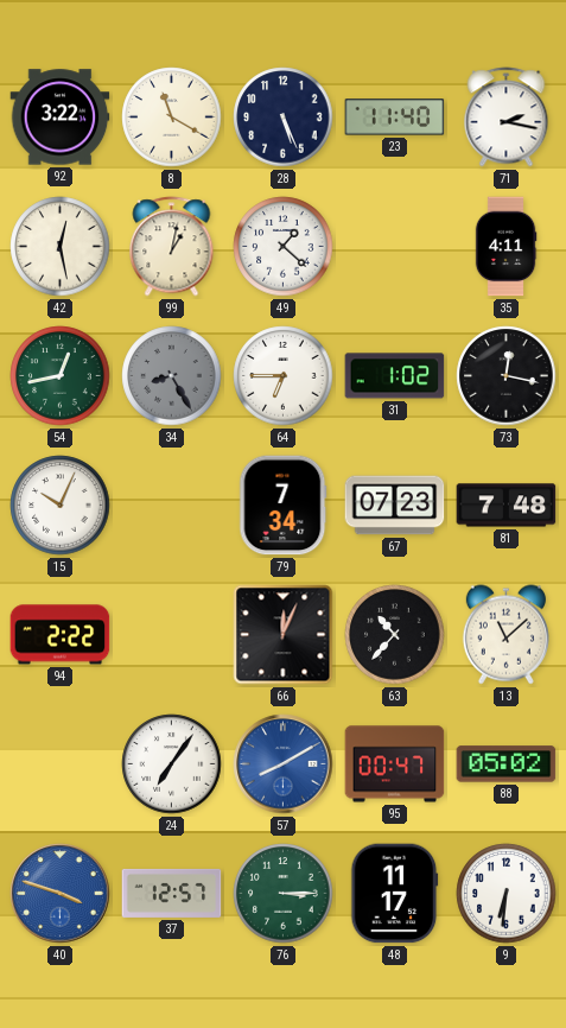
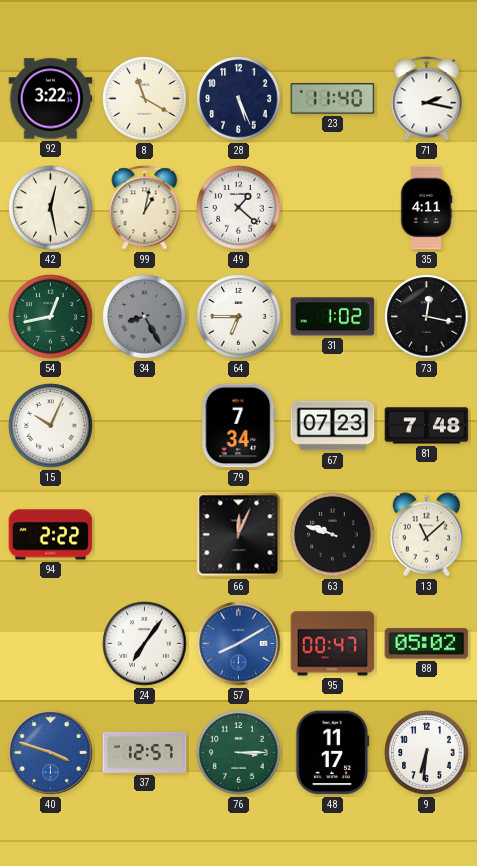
63: 10:37 -> 9:48
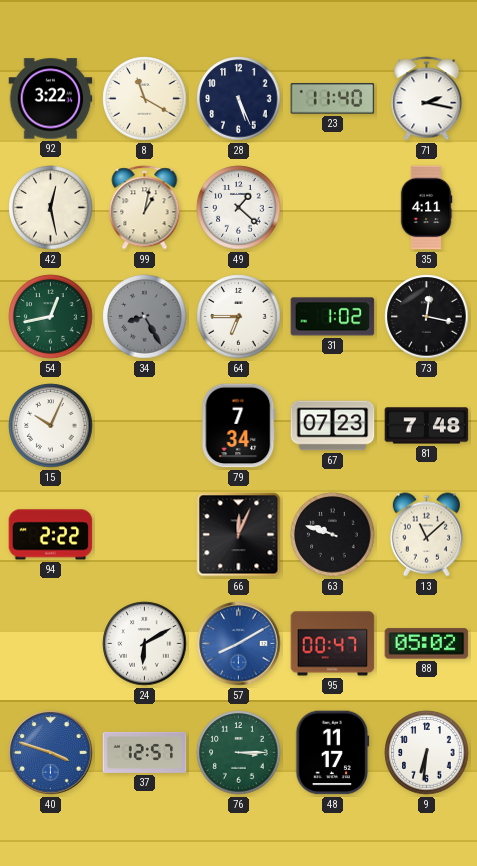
24: 7:06 -> 6:10
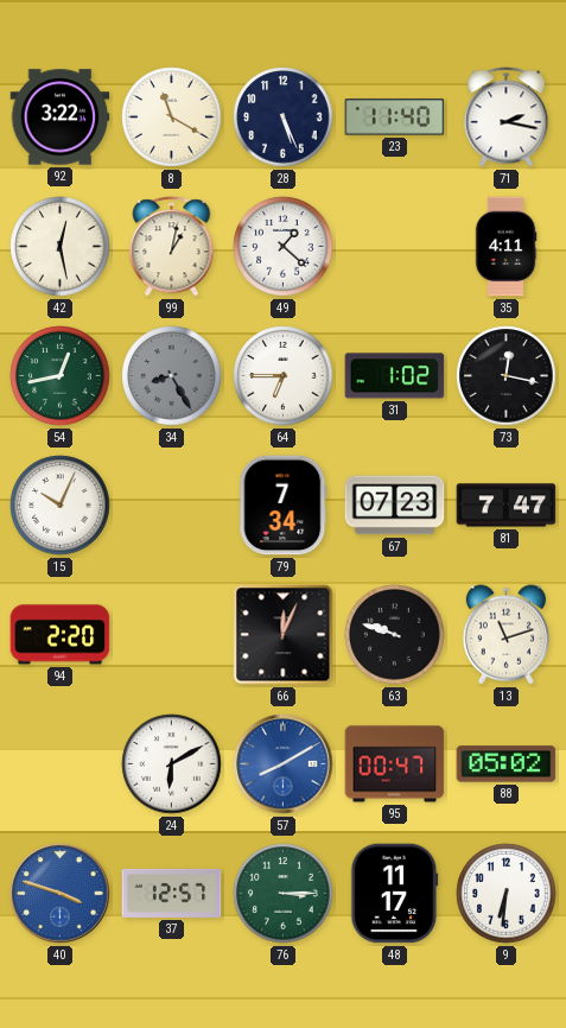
81: 7:48 -> 7:47
94: 2:22 -> 2:20
13: 11:08 -> 11:12
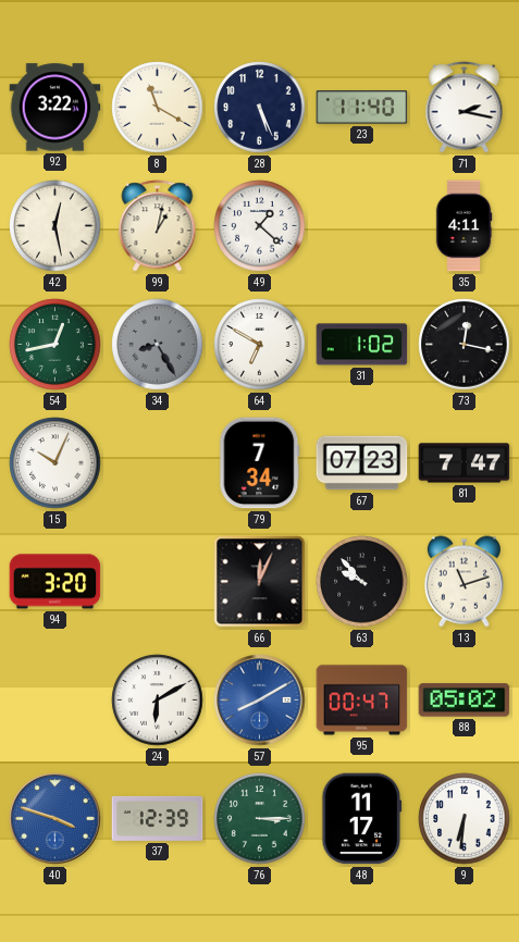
64: 6:45 -> 6:50
94: 2:20 -> 3:20
63: 9:48 -> 9:53
37: 12:57 -> 12:39
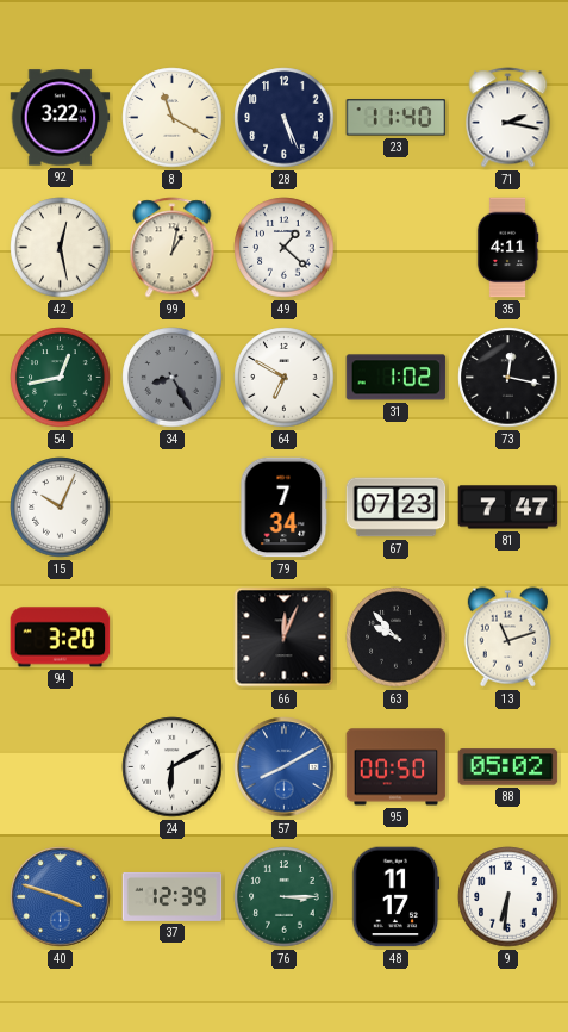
95: 00:47 -> 00:50
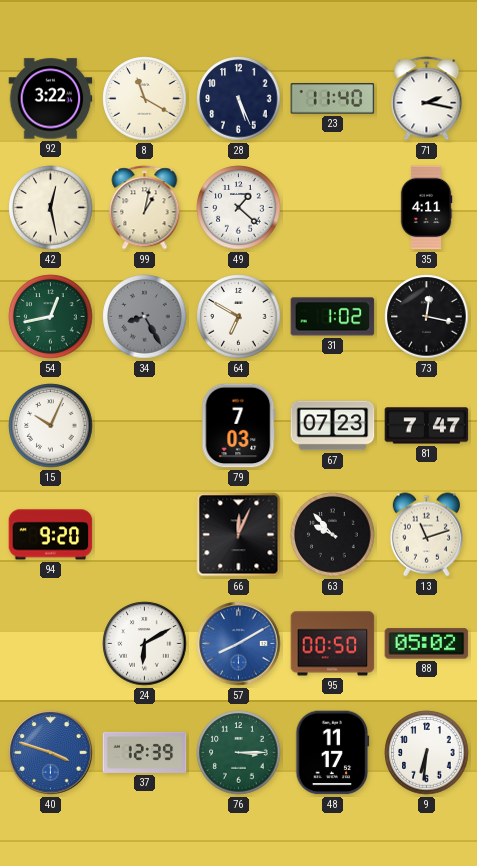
79: 7:34 -> 7:03
94: 3:20 -> 9:20
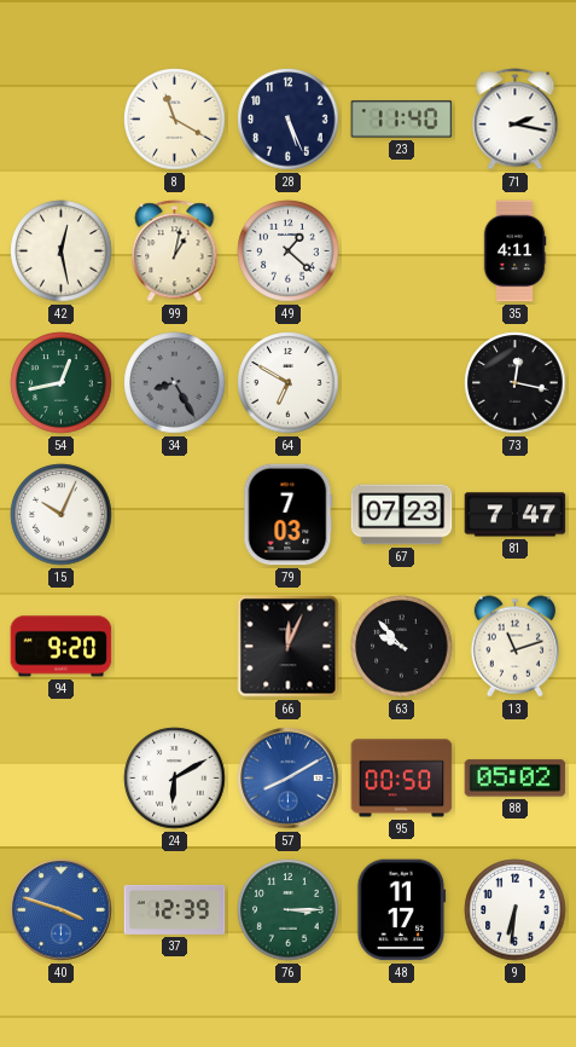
92: 3:22 -> none
31: 1:02 -> none
